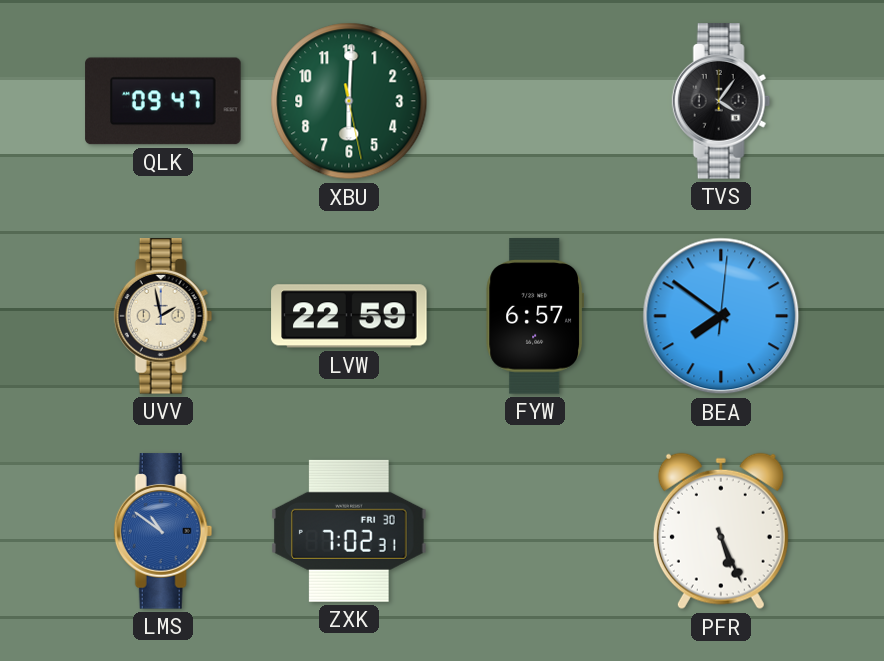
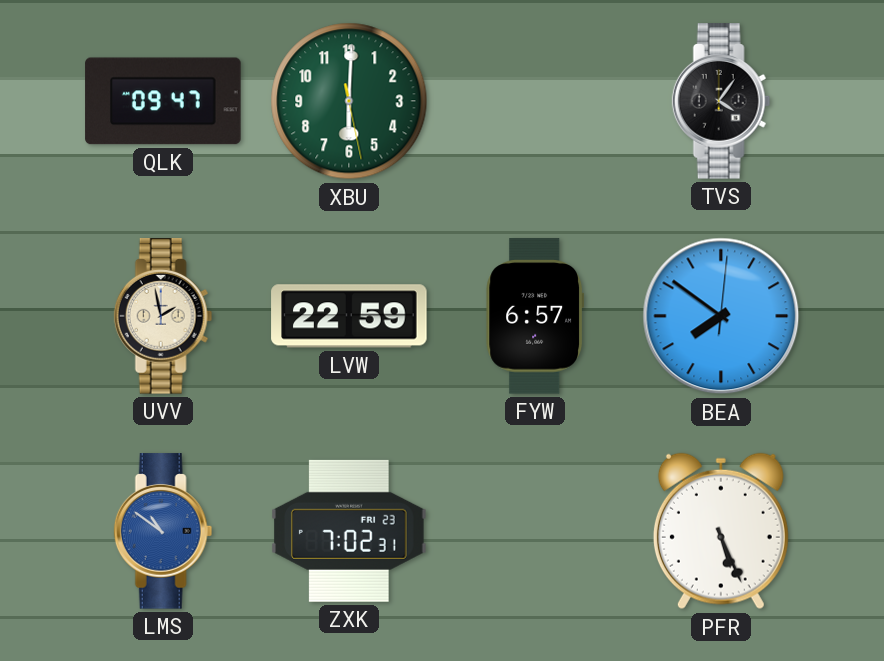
ZXK date: FRI 30 -> FRI 23
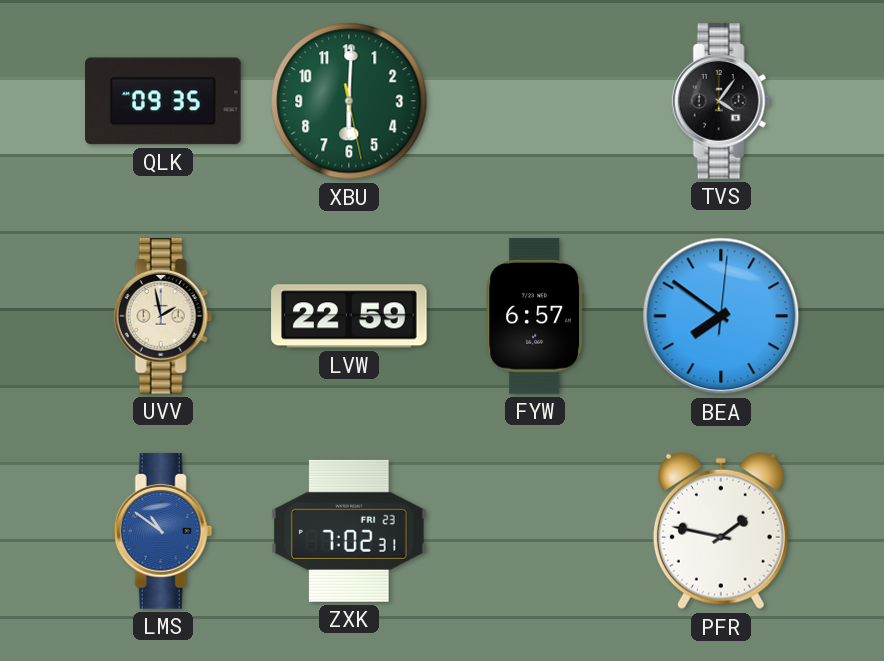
QLK: 09:47 -> 09:35
PFR: 5:26 -> 1:47
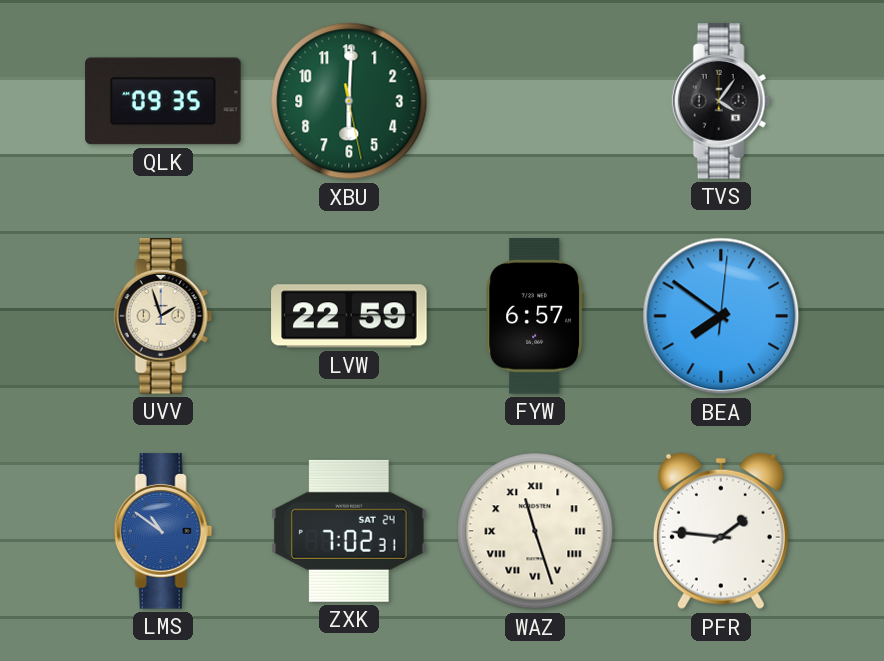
UVV: 1:58 -> 1:57
ZXK date: FRI 23 -> SAT 24
WAZ: none -> 11:27
PFR: 1:47 -> 1:46
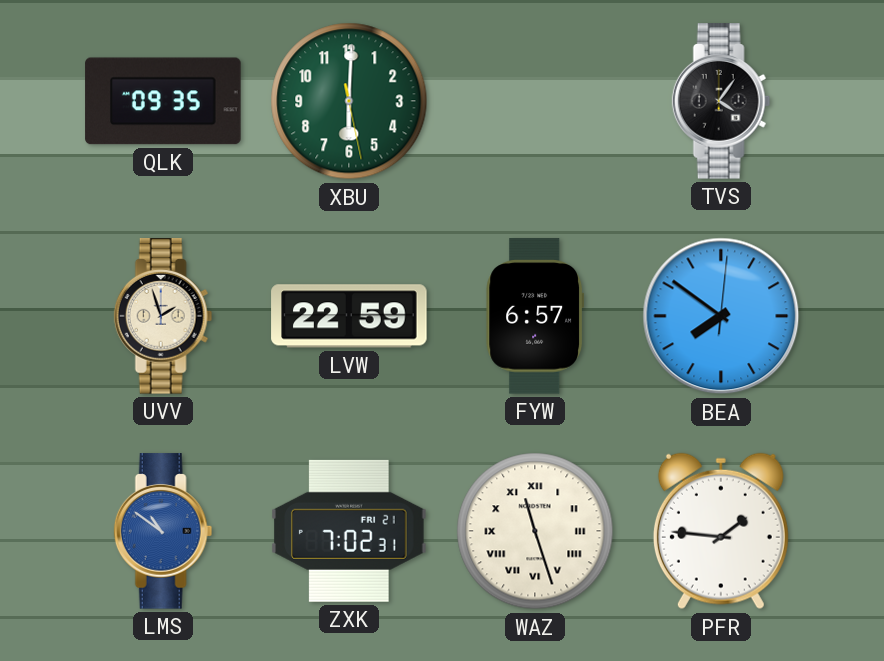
ZXK date: SAT 24 -> FRI 21
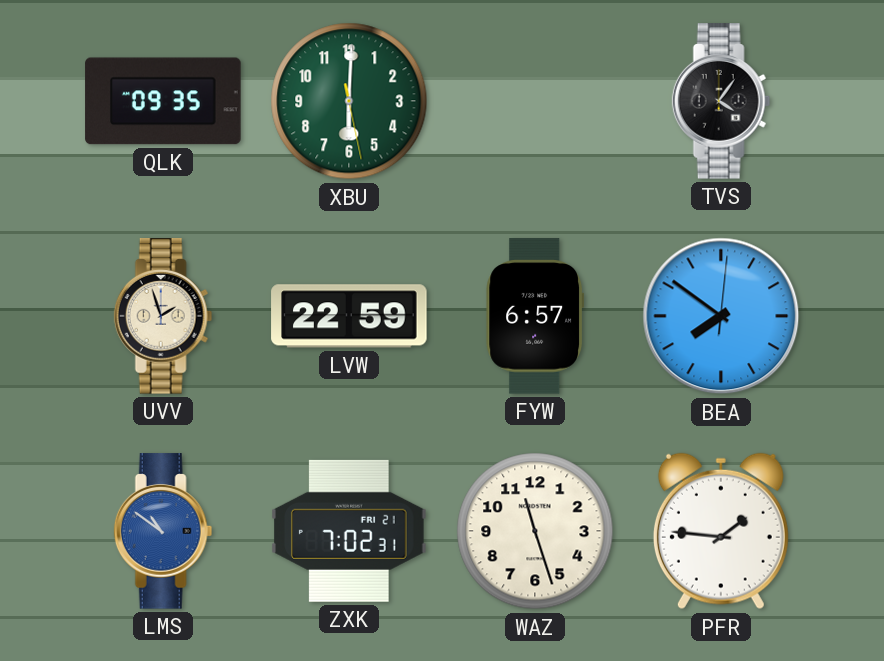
WAZ numerals: Roman -> Arabic
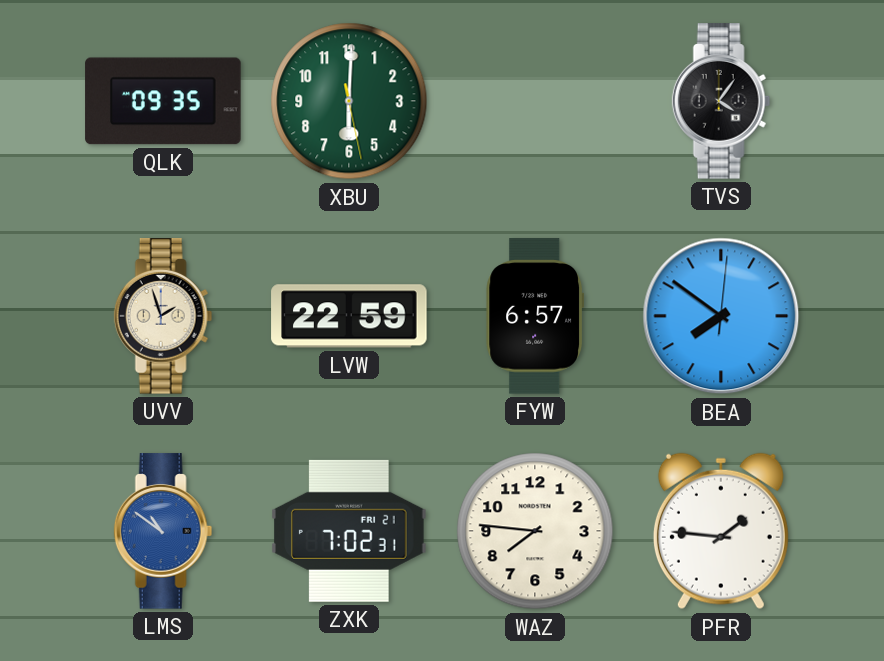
WAZ: 11:27 -> 7:46
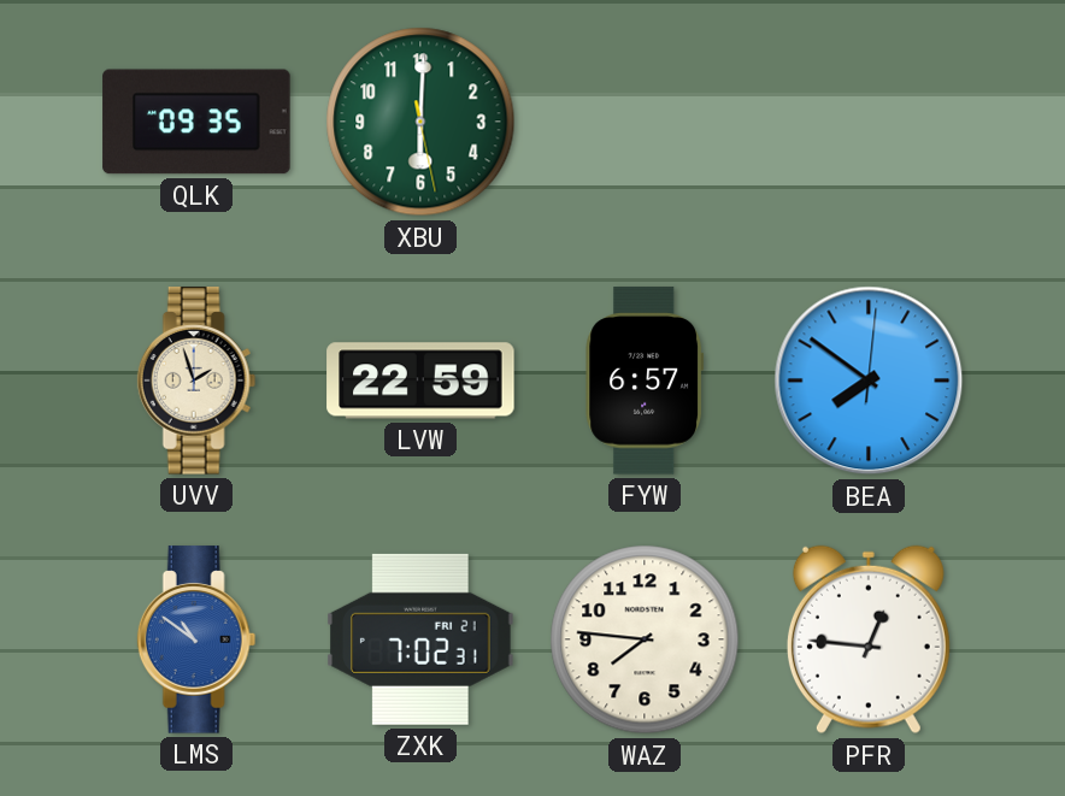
TVS: 4:06 -> none
PFR: 1:46 -> 12:46
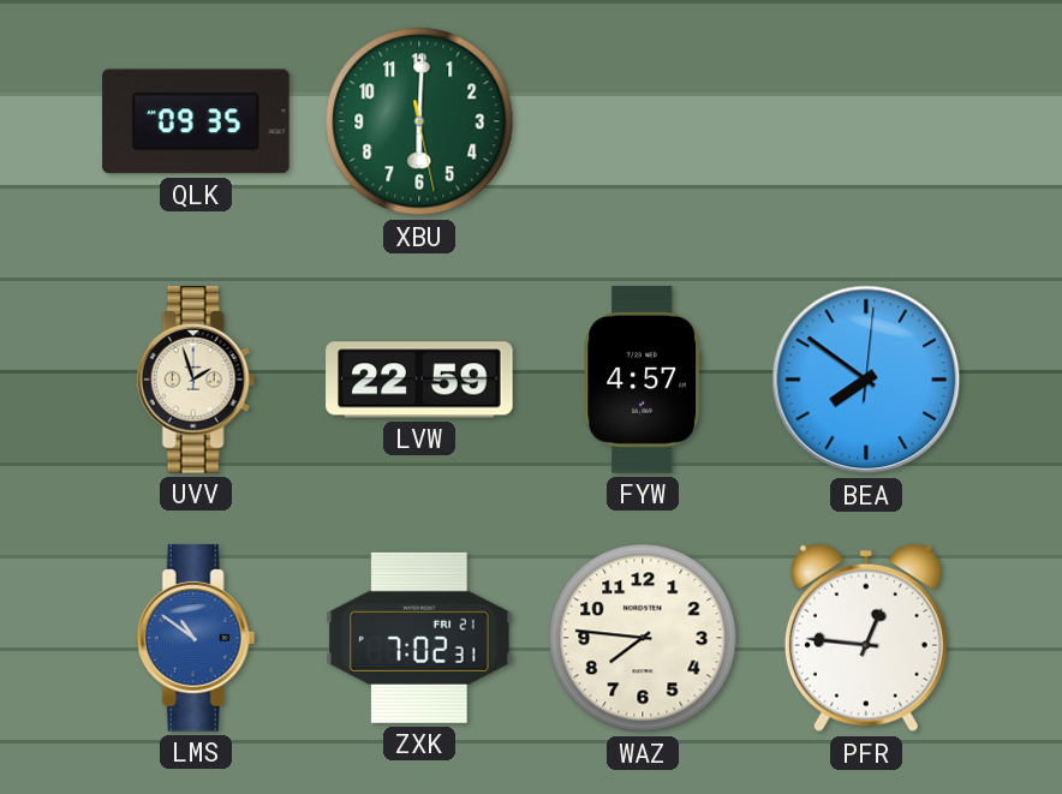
FYW: 6:57 -> 4:57
